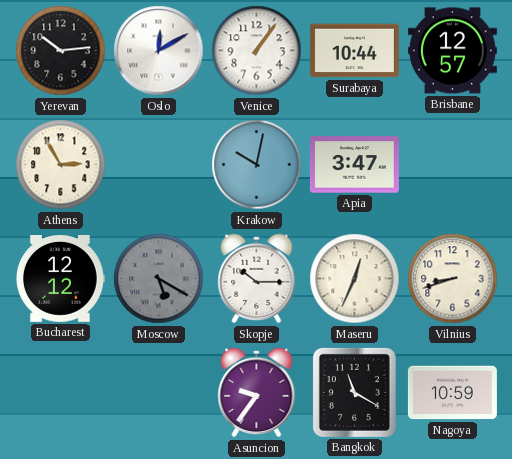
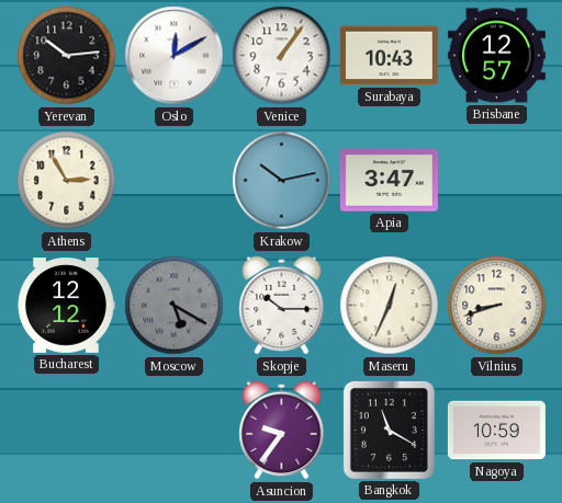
Surabaya: 10:44 -> 10:43
Krakow: 10:02 -> 10:13
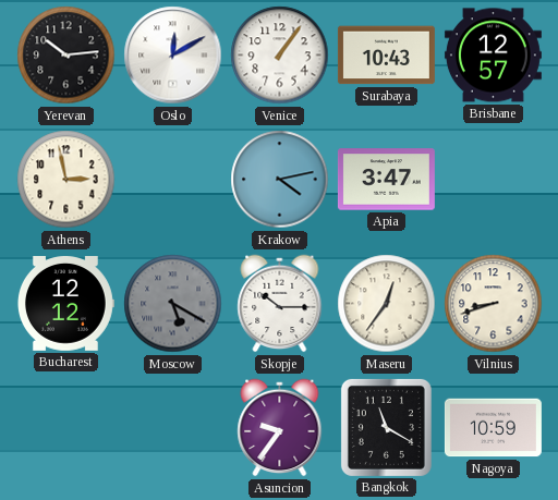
Athens: 2:55 -> 2:58
Krakow: 10:13 -> 4:13
Maseru: 12:34 -> 12:36
